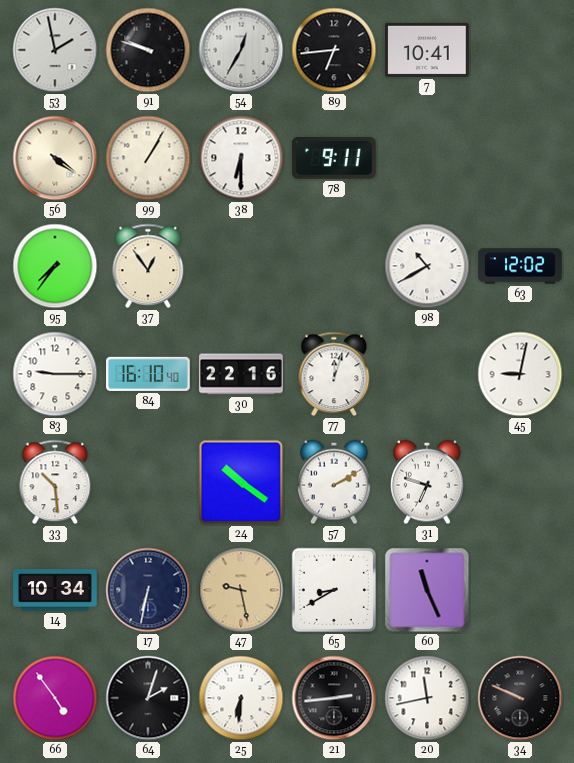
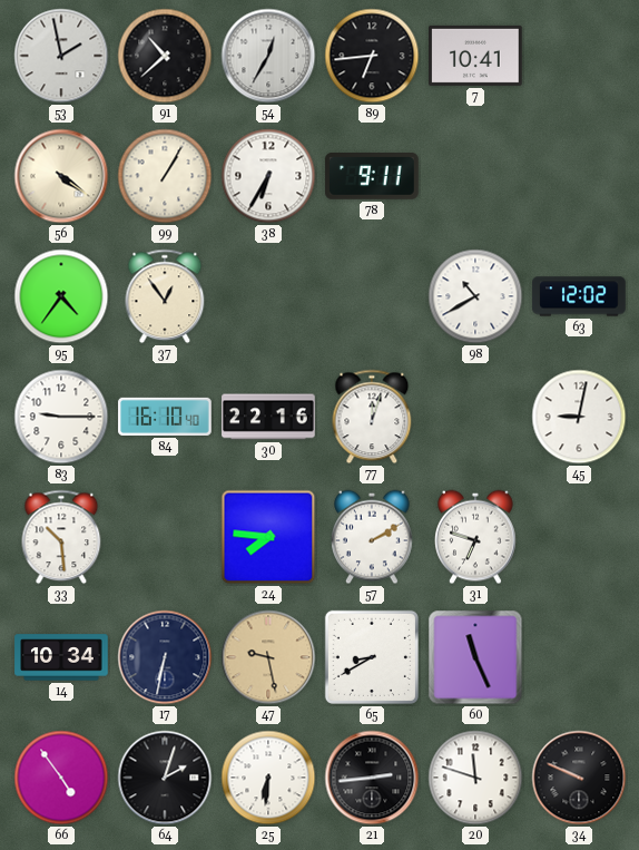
91: 9:48 -> 10:38
38: 6:30 -> 6:35
95: 7:36 -> 4:36
24: 10:21 -> 7:46
20: 11:43 -> 11:48
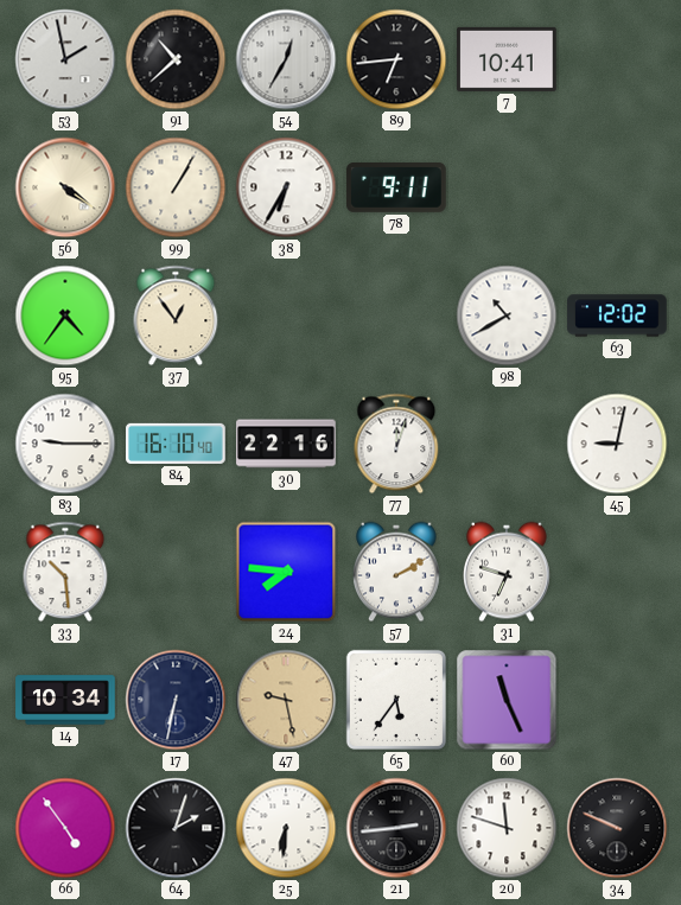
65: 8:40 -> 5:36
